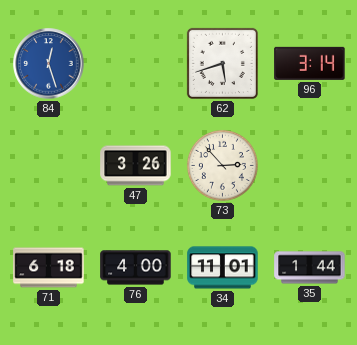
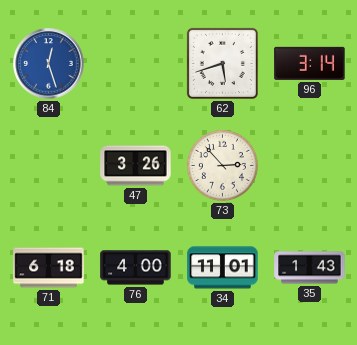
35: 1:44 -> 1:43
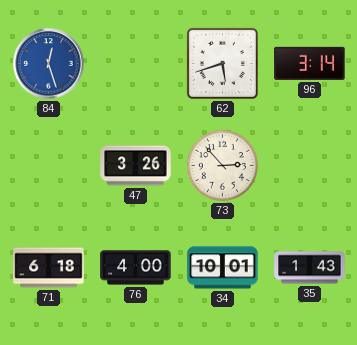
34: 11:01 -> 10:01
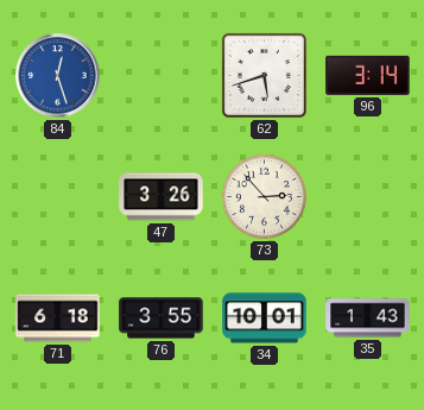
76: 4:00 -> 3:55
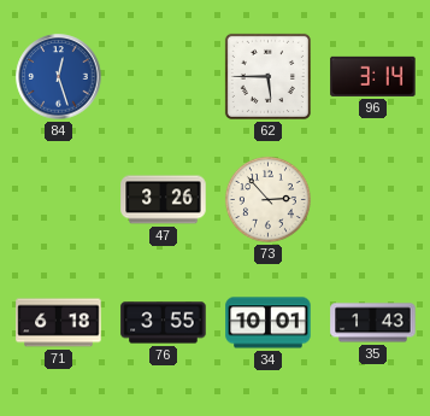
62: 5:42 -> 5:45
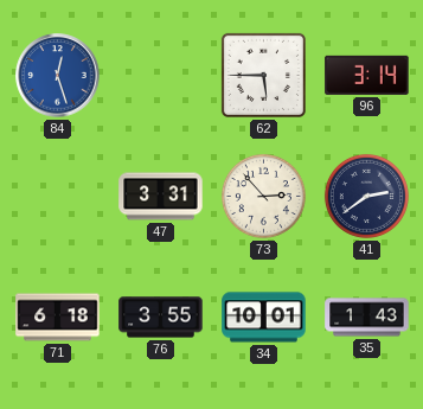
47: 3:26 -> 3:31
41: none -> 2:39
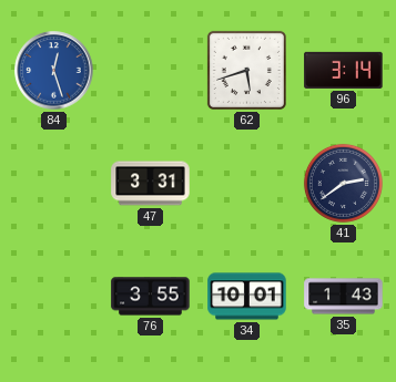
62: 5:45 -> 5:42
73: 2:53 -> none
71: 6:18 -> none
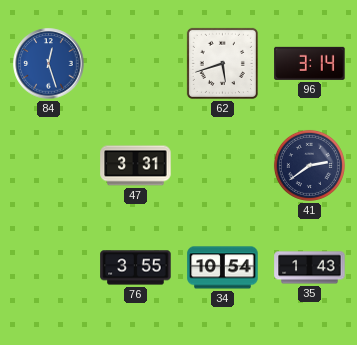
34: 10:01 -> 10:54
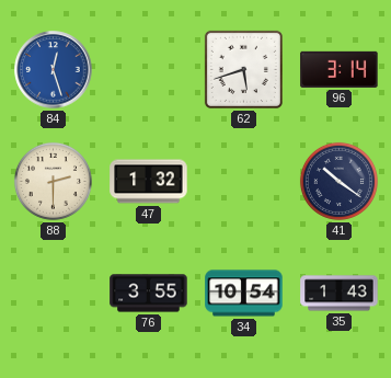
88: none -> 2:30
47: 3:31 -> 1:32
41: 2:39 -> 10:21
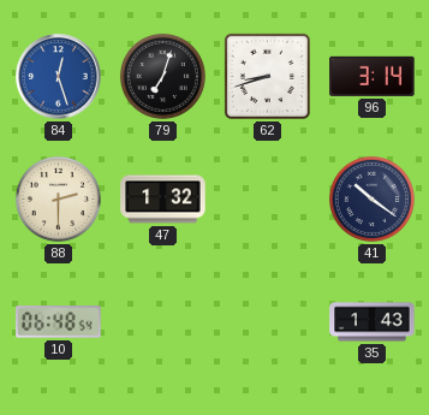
79: none -> 7:03
62: 5:42 -> 8:42
10: none -> 06:48
76: 3:55 -> none
34: 10:54 -> none
